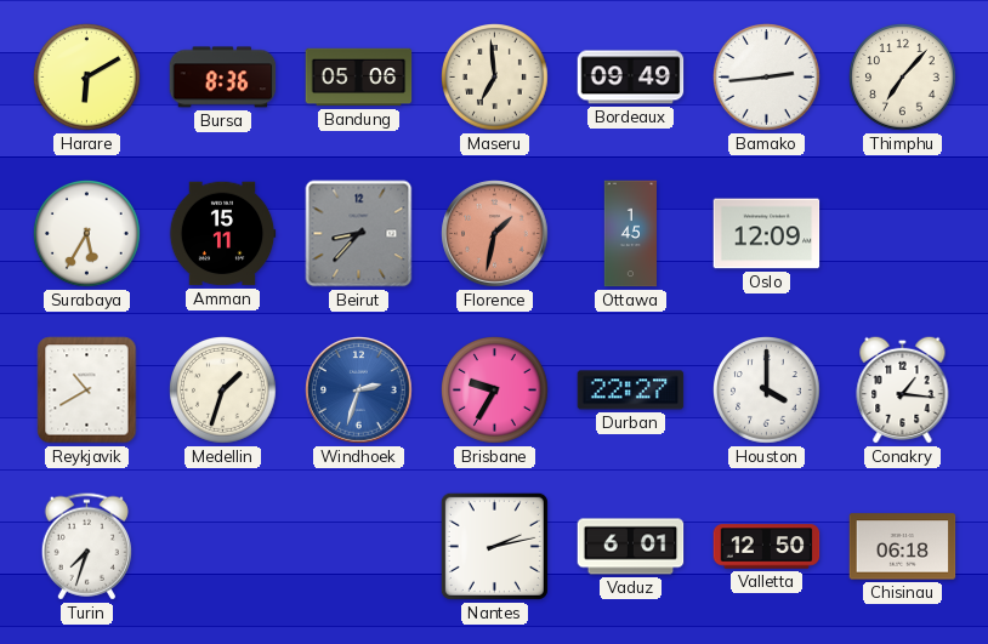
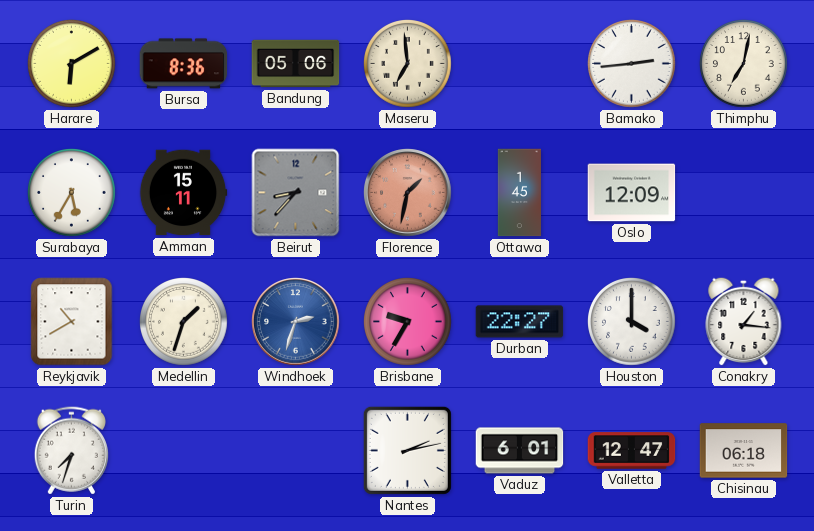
Bordeaux: 09:49 -> none
Thimphu: 7:07 -> 7:02
Valletta: 12:50 -> 12:47
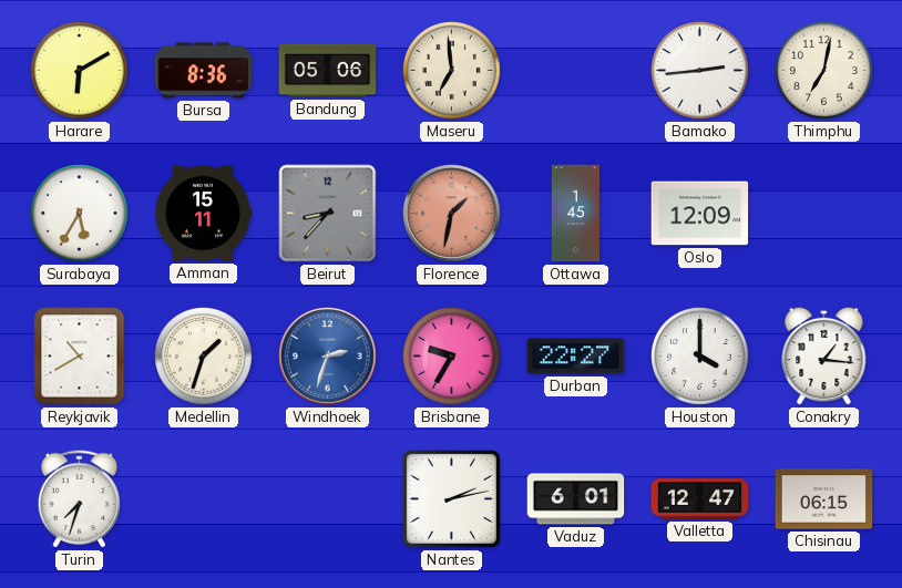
Chisinau: 06:18 -> 06:15
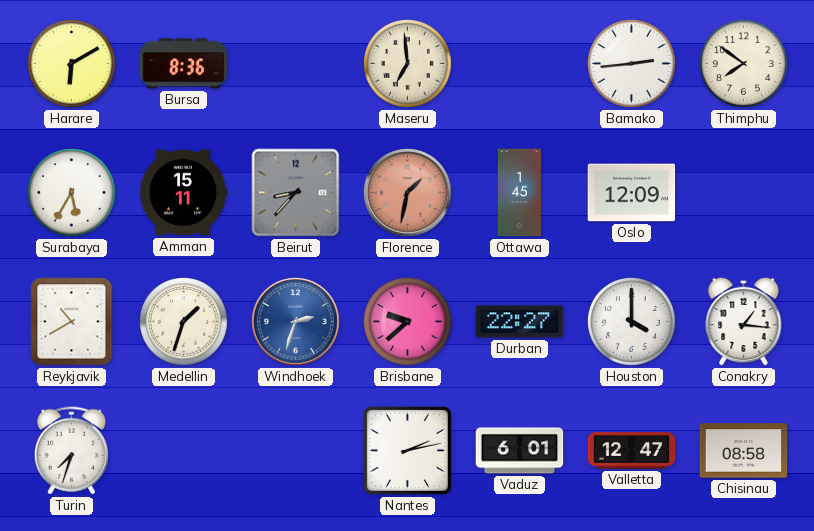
Bandung: 05:06 -> none
Thimphu: 7:02 -> 7:51
Brisbane: 9:35 -> 9:38
Chisinau: 06:15 -> 08:58
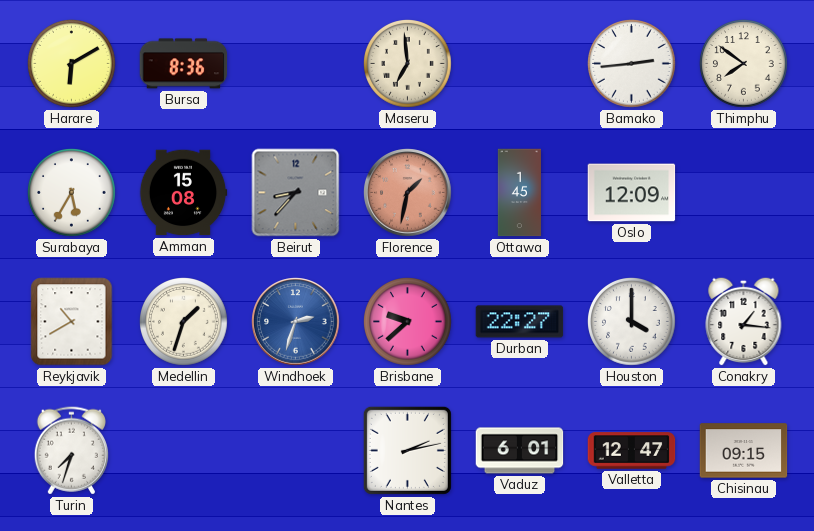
Amman: 15:11 -> 15:08
Chisinau: 08:58 -> 09:15
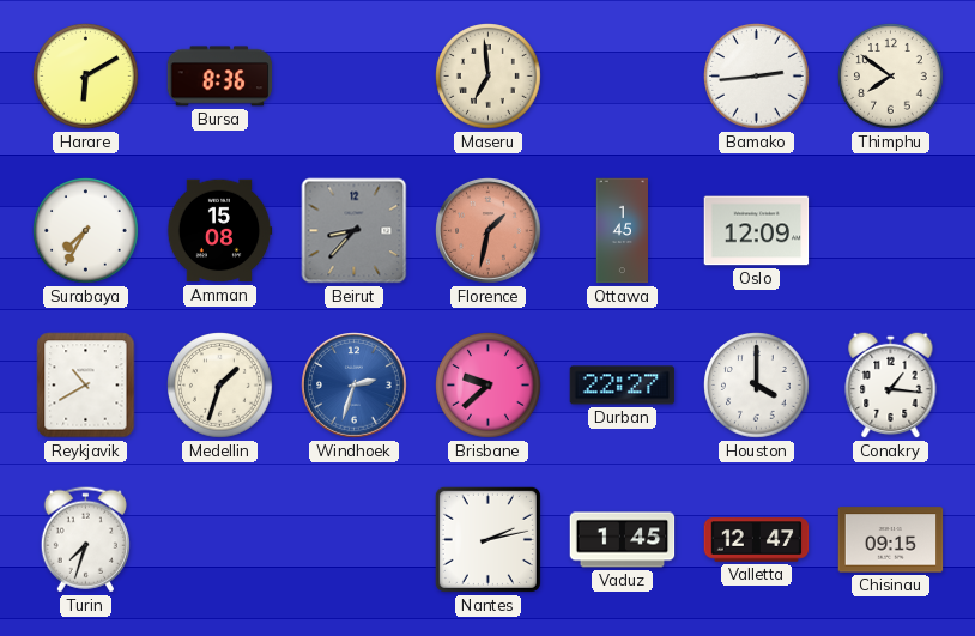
Surabaya: 5:35 -> 7:35
Vaduz: 6:01 -> 1:45
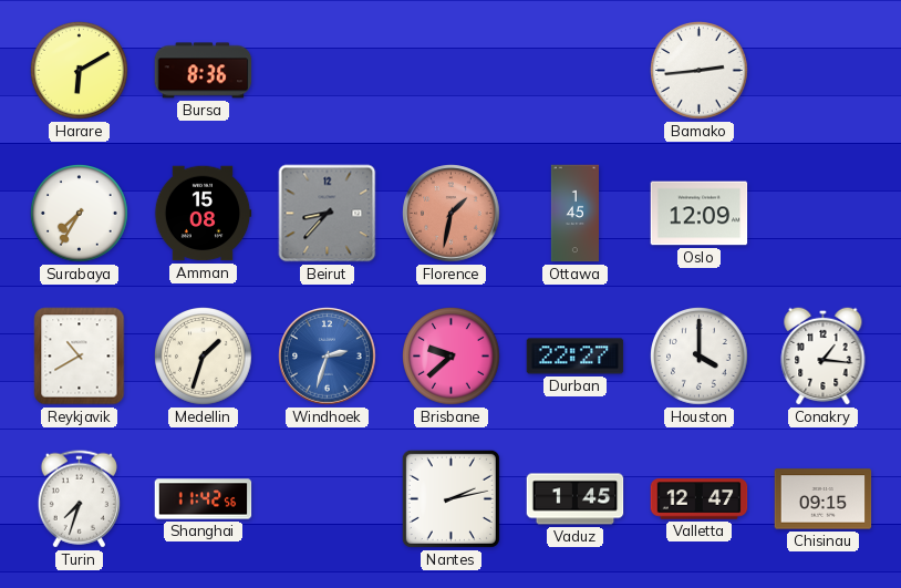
Maseru: 6:59 -> none
Thimphu: 7:51 -> none
Shanghai: none -> 11:42
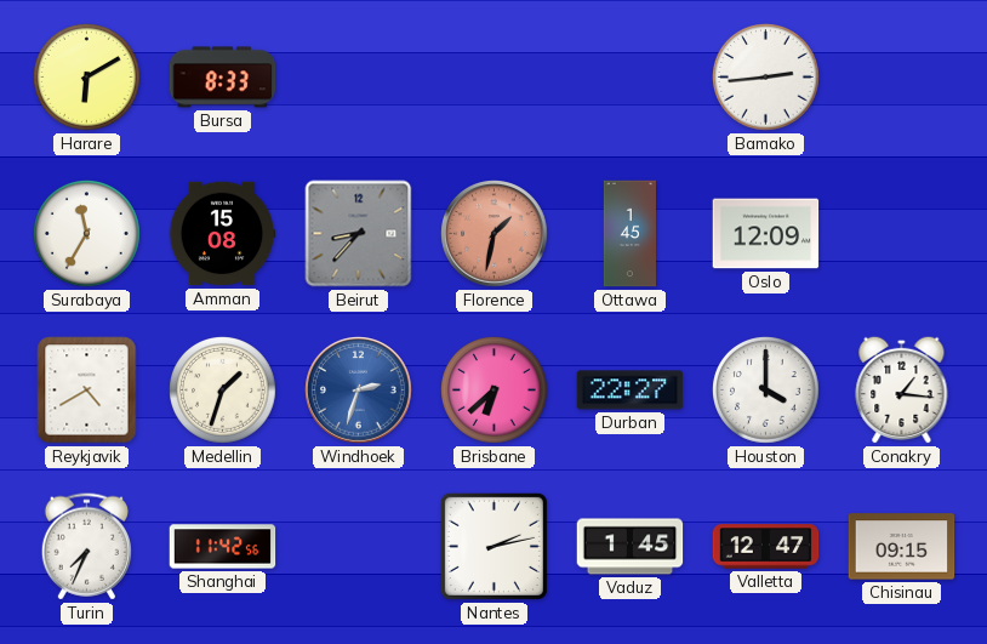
Bursa: 8:36 -> 8:33
Surabaya: 7:35 -> 11:35
Reykjavik: 10:40 -> 4:40
Brisbane: 9:38 -> 6:38
Turin: 7:33 -> 7:34
